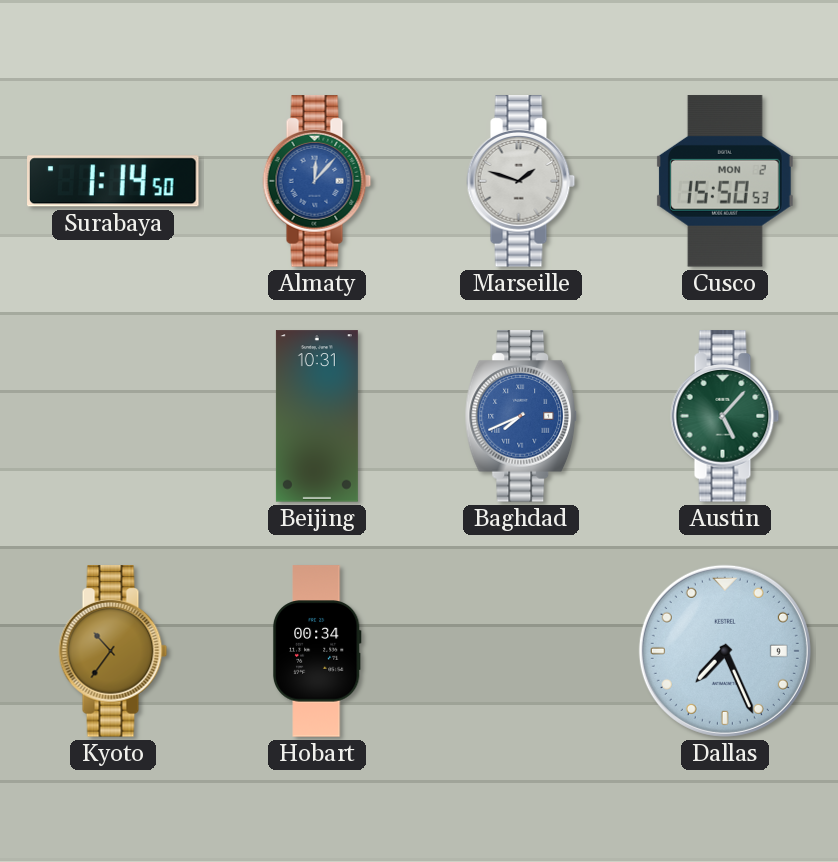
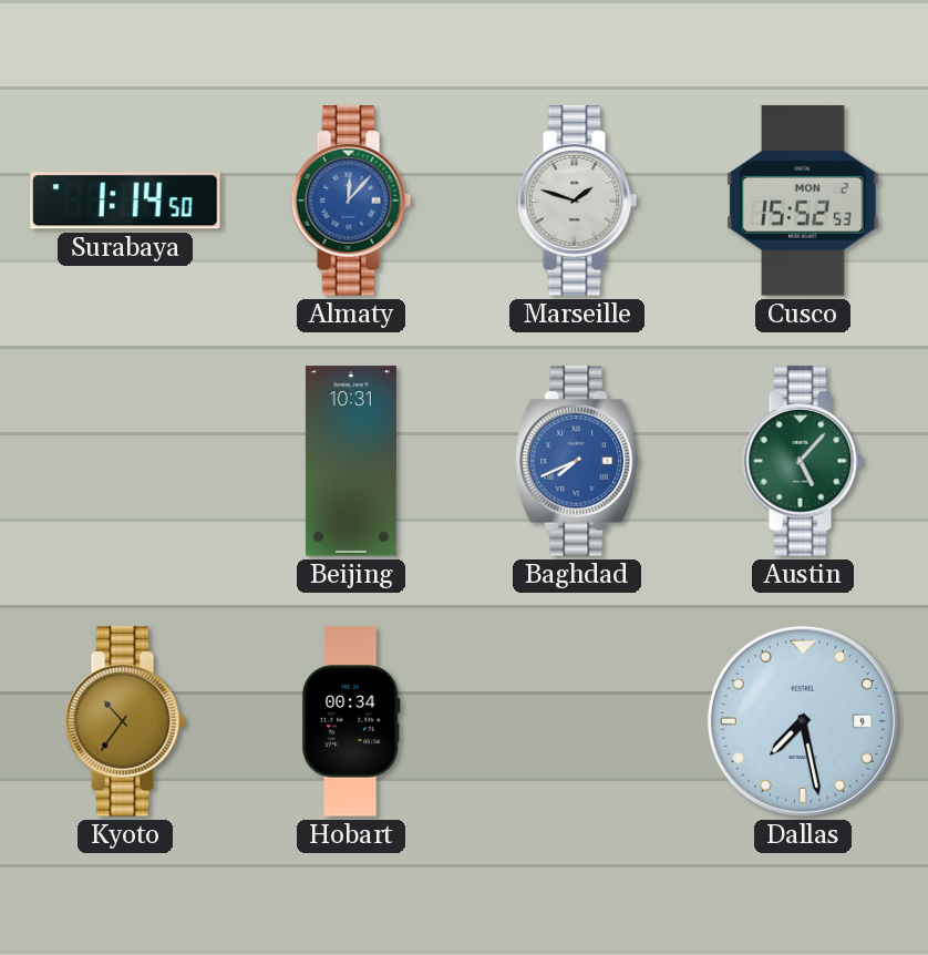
Cusco: 15:50 -> 15:52
Dallas: 7:26 -> 7:28
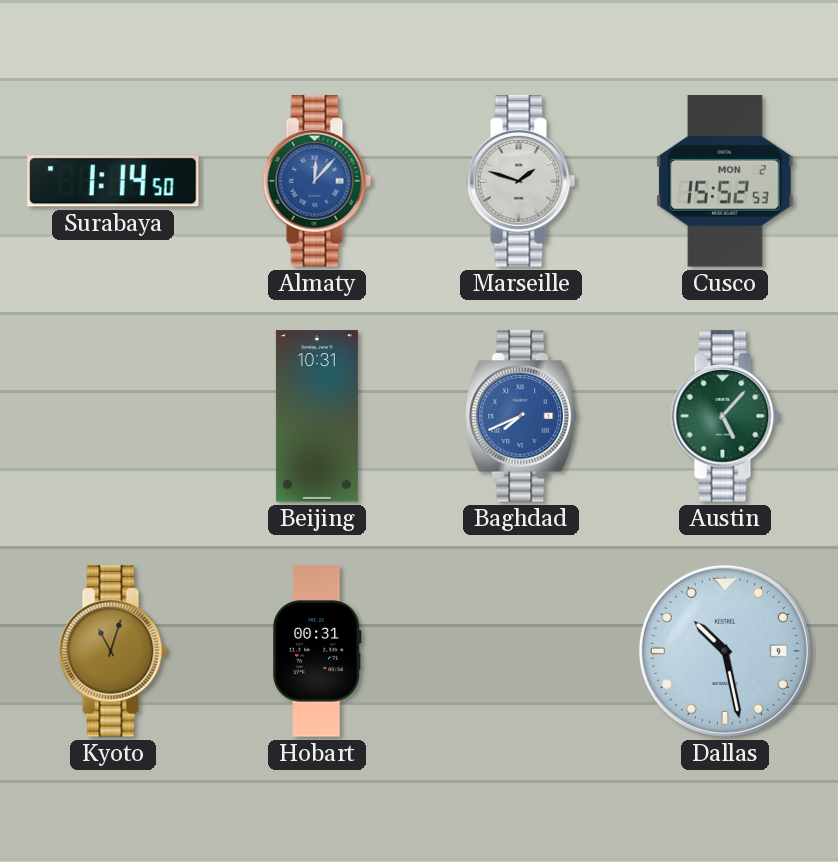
Kyoto: 10:36 -> 11:03
Hobart: 00:34 -> 00:31
Dallas: 7:28 -> 10:28
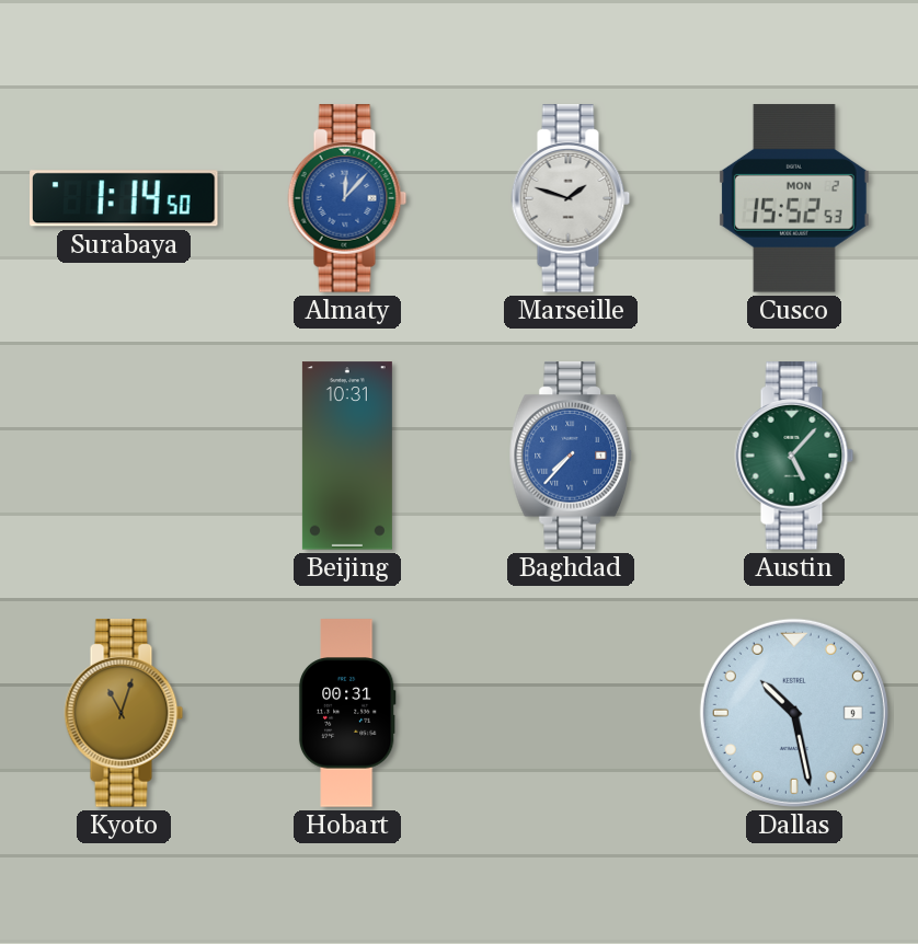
Baghdad: 7:41 -> 7:37
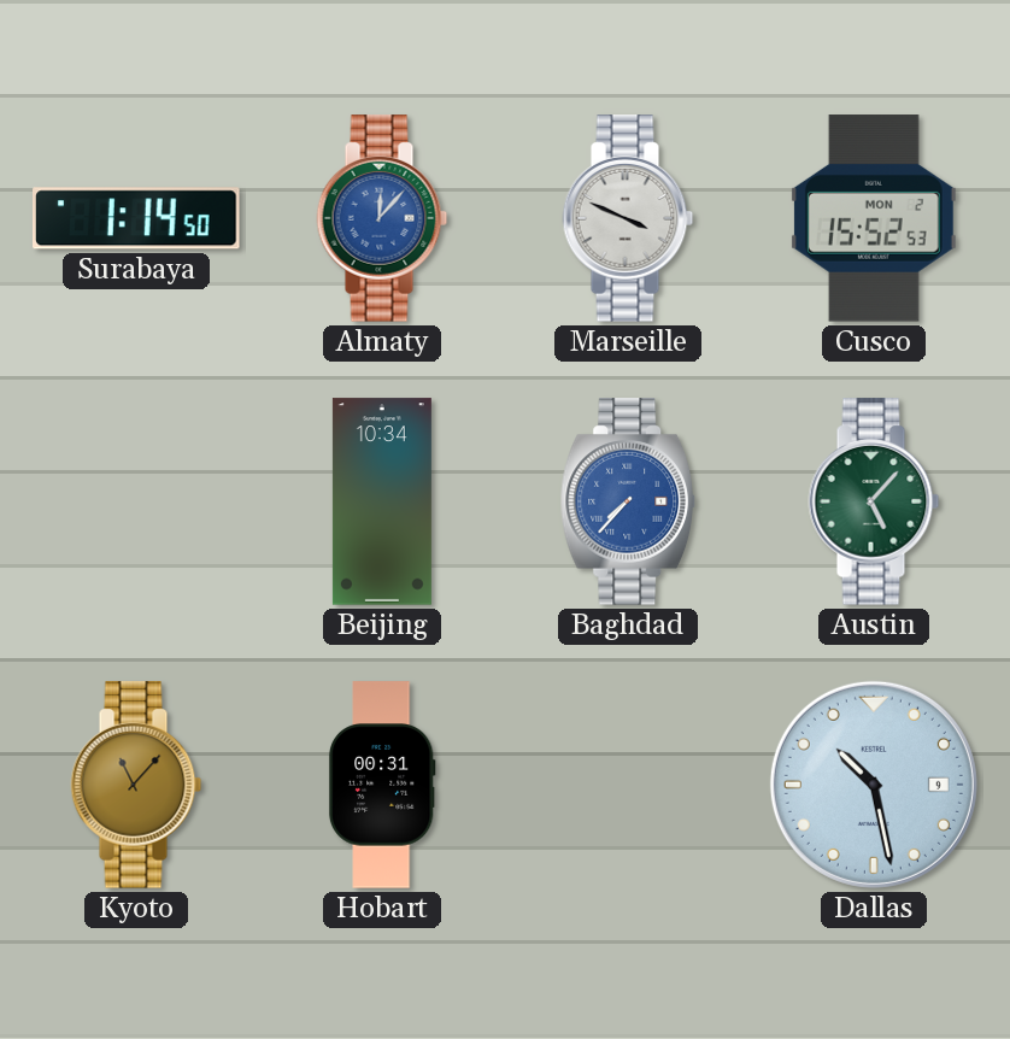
Marseille: 1:48 -> 3:49
Beijing: 10:31 -> 10:34
Kyoto: 11:03 -> 11:07
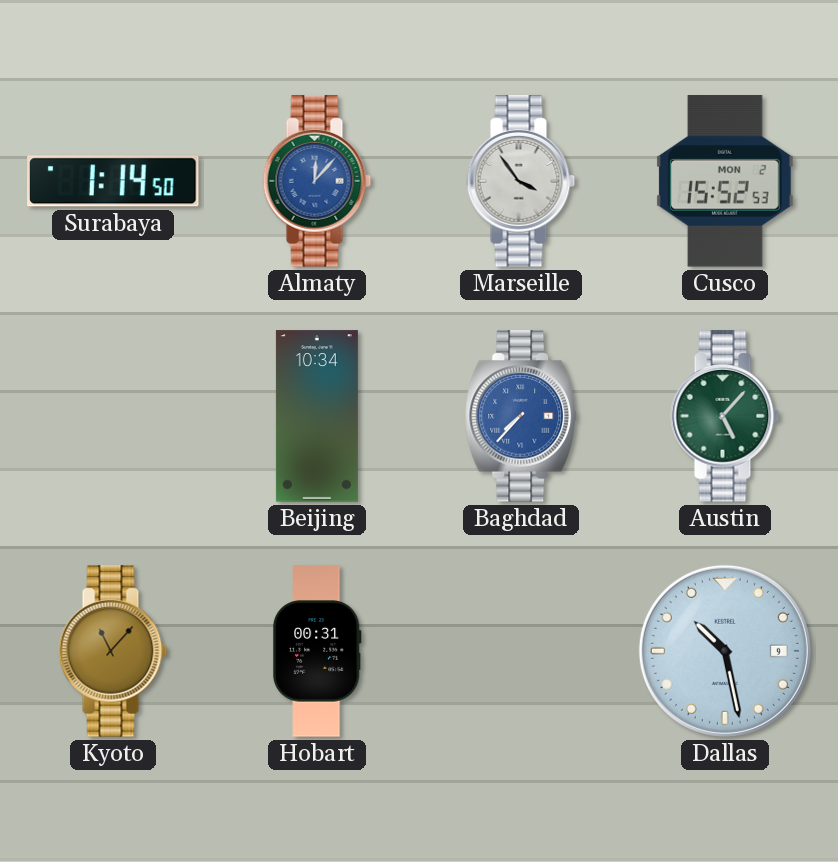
Marseille: 3:49 -> 3:54
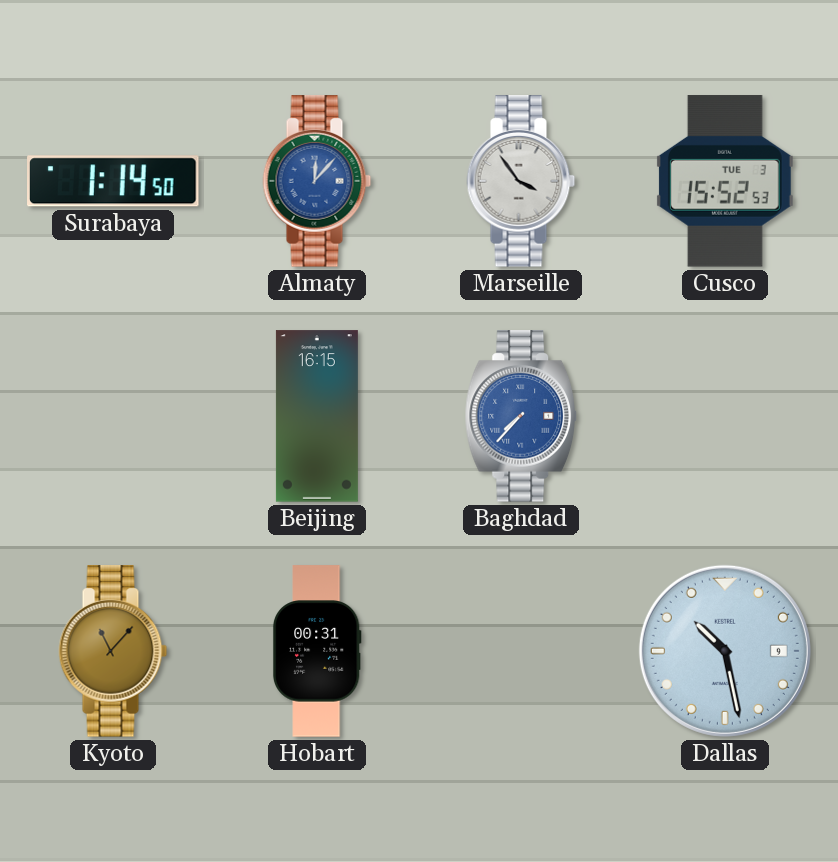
Cusco date: MON 2 -> TUE 3
Beijing: 10:34 -> 16:15
Austin: 5:07 -> none
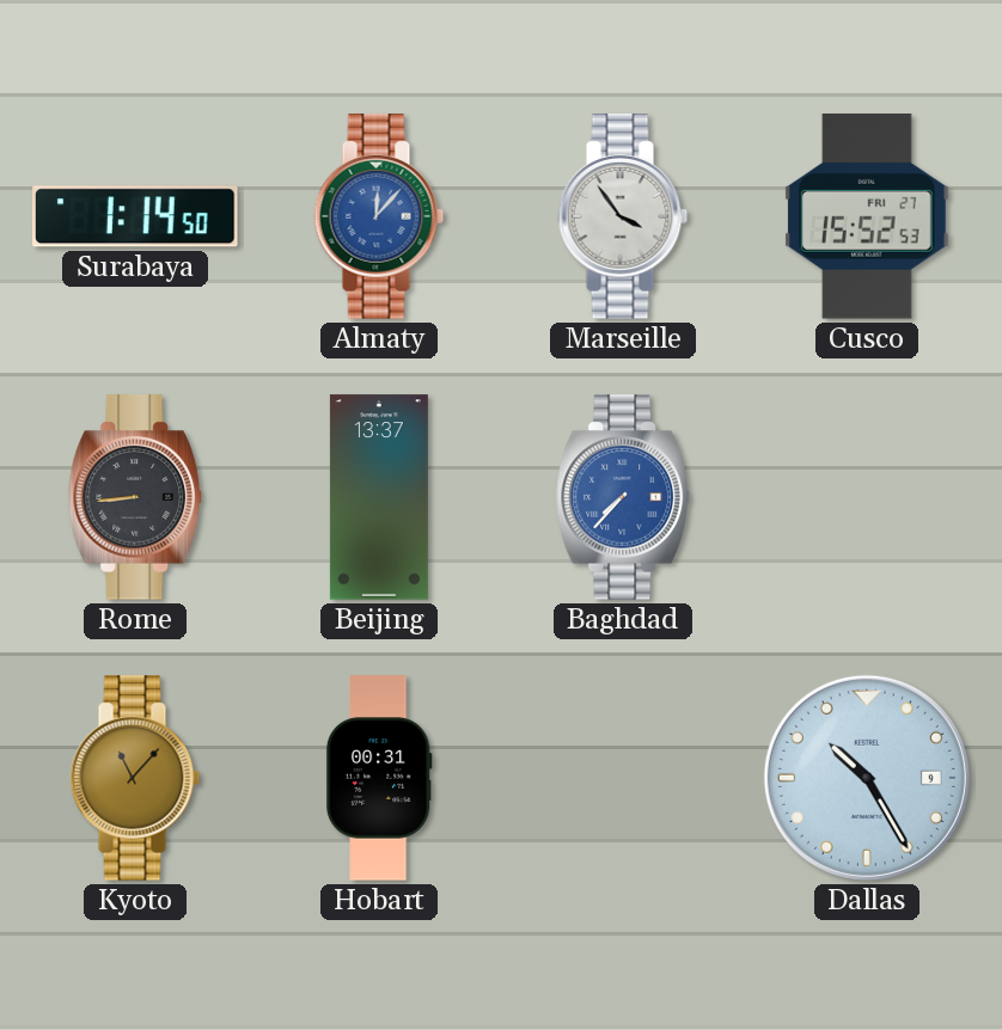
Cusco date: TUE 3 -> FRI 27
Rome: none -> 8:44
Beijing: 16:15 -> 13:37
Dallas: 10:28 -> 10:25
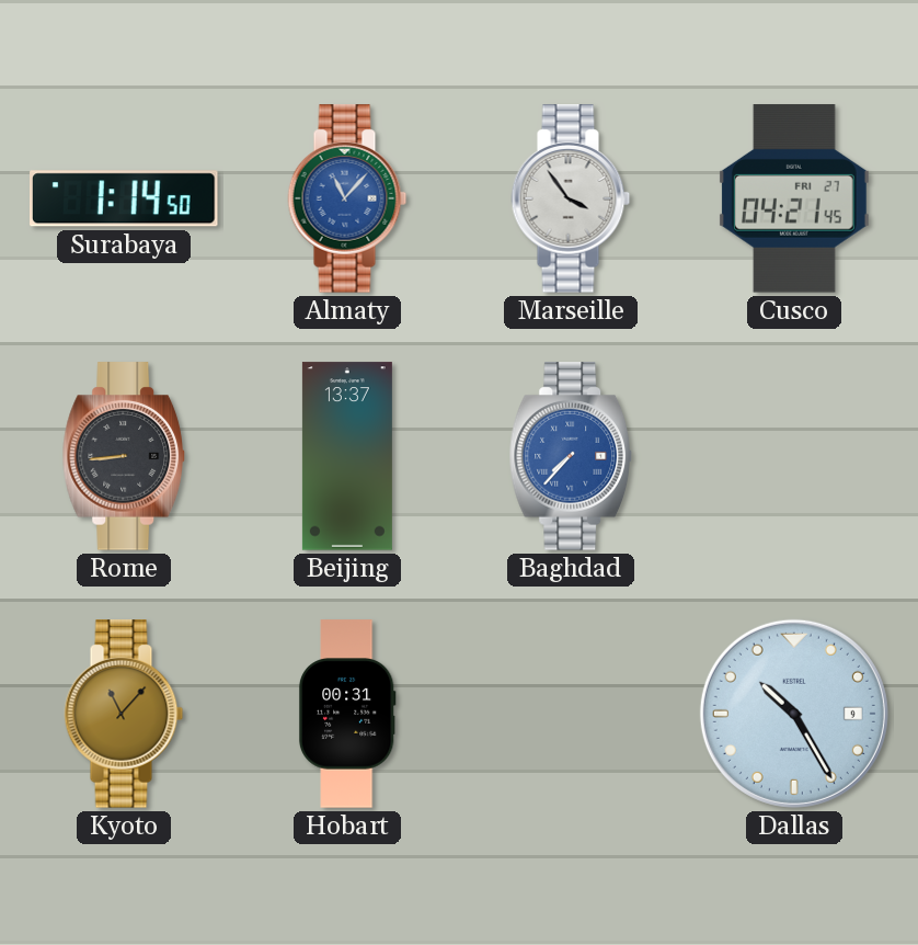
Almaty: 12:07 -> 11:07
Cusco: 15:52 -> 04:21
